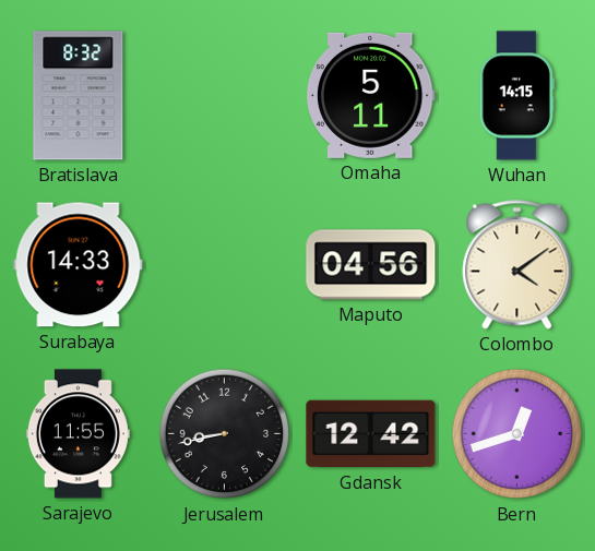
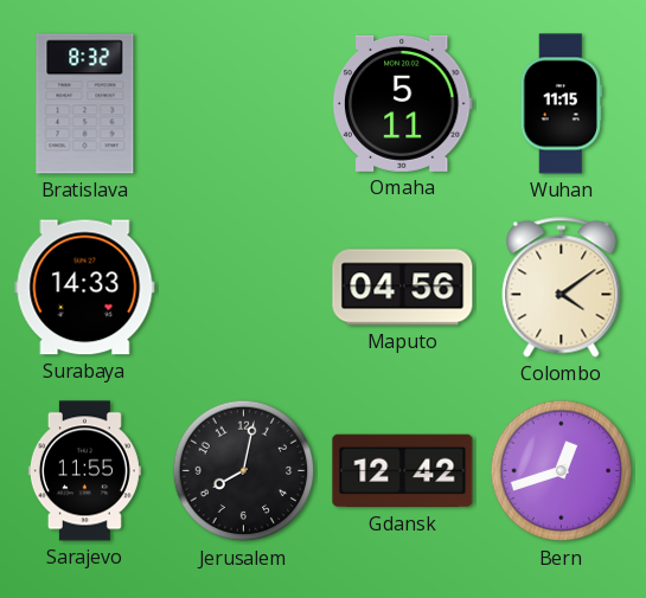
Wuhan: 14:15 -> 11:15
Jerusalem: 8:43 -> 8:02
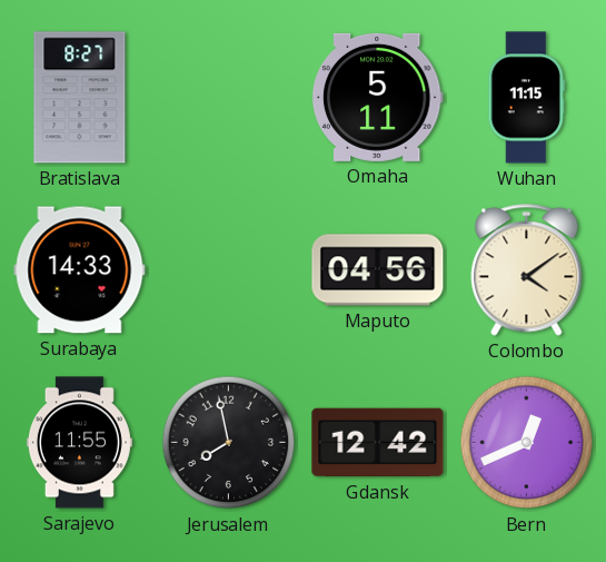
Bratislava: 8:32 -> 8:27
Jerusalem: 8:02 -> 7:58
Bern: 12:42 -> 12:41
